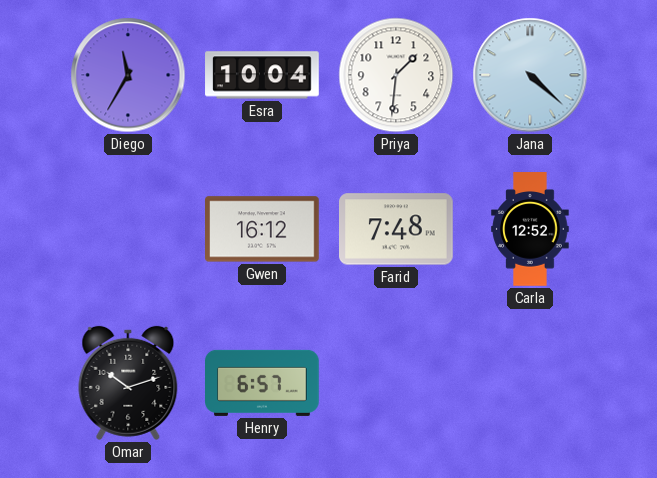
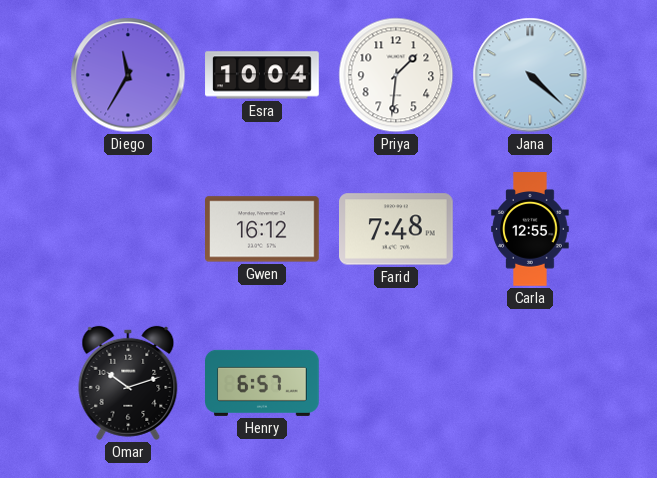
Carla: 12:52 -> 12:55
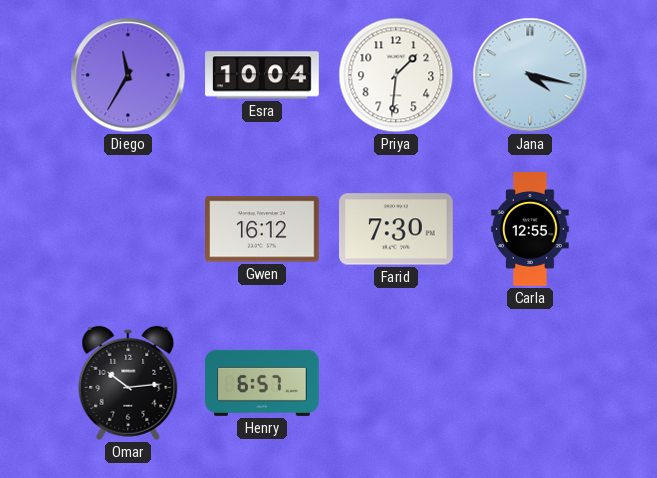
Jana: 4:22 -> 4:17
Farid: 7:48 -> 7:30
Omar: 10:12 -> 10:14
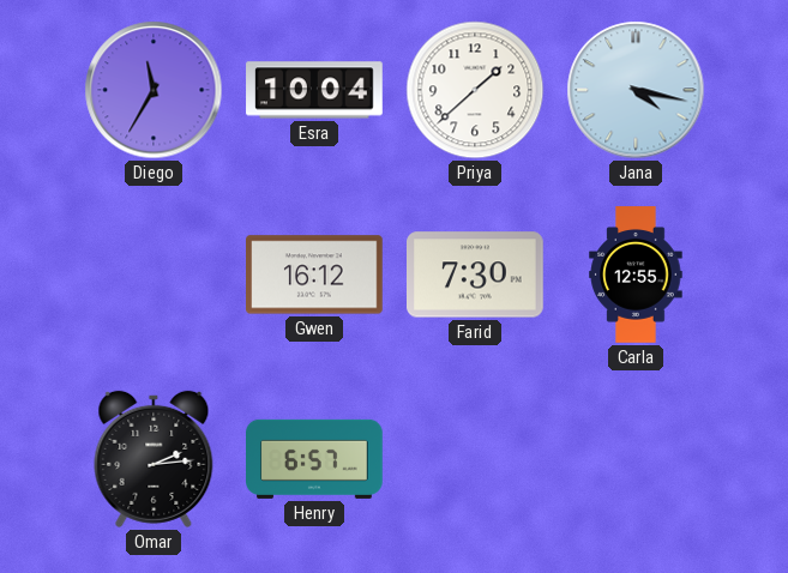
Priya: 1:31 -> 1:38
Omar: 10:14 -> 2:14
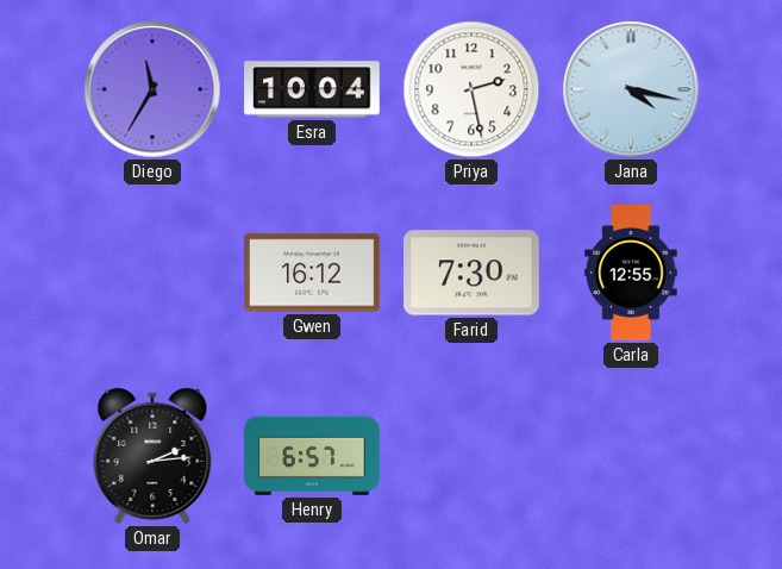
Priya: 1:38 -> 2:28
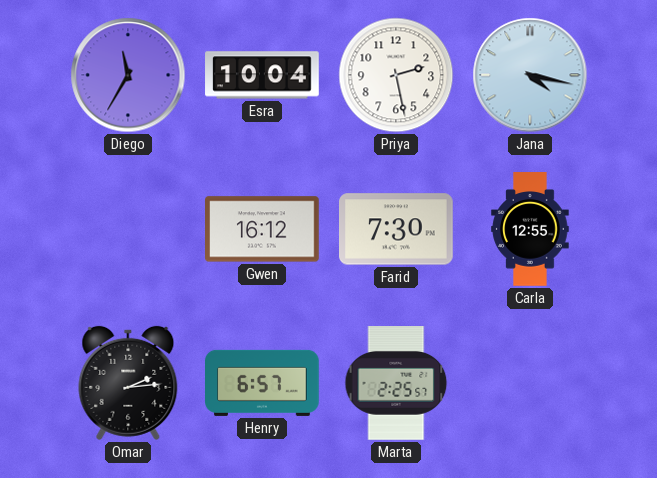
Marta: none -> 2:25
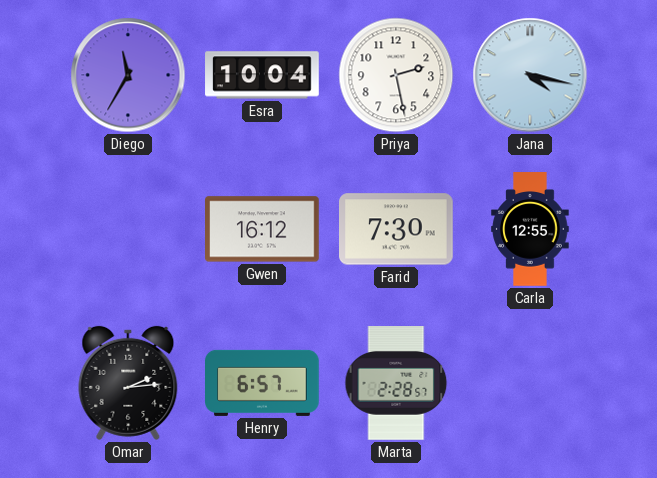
Marta: 2:25 -> 2:28
